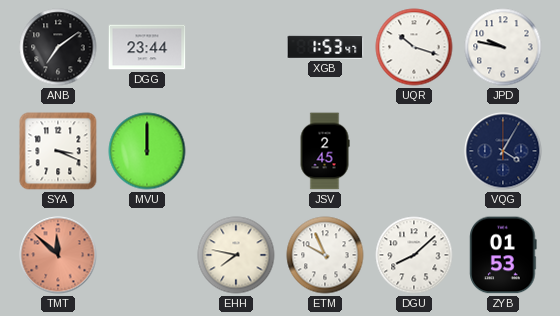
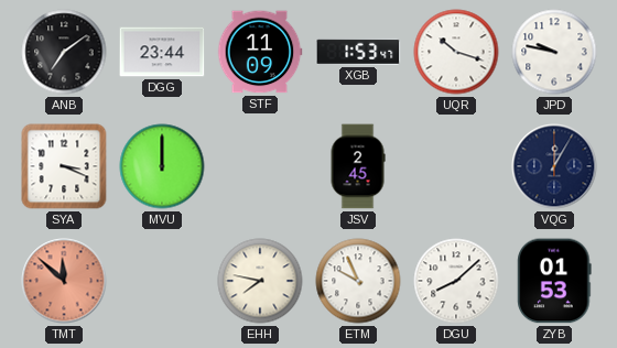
STF: none -> 11:09
VQG: 4:05 -> 12:05
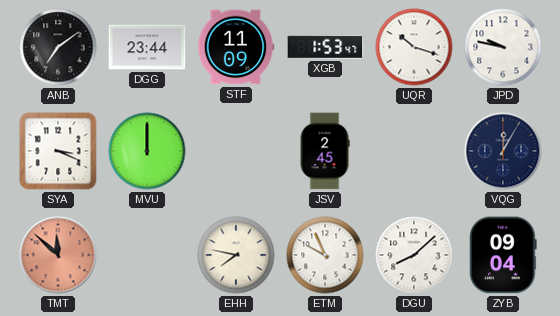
ZYB: 01:53 -> 09:04
